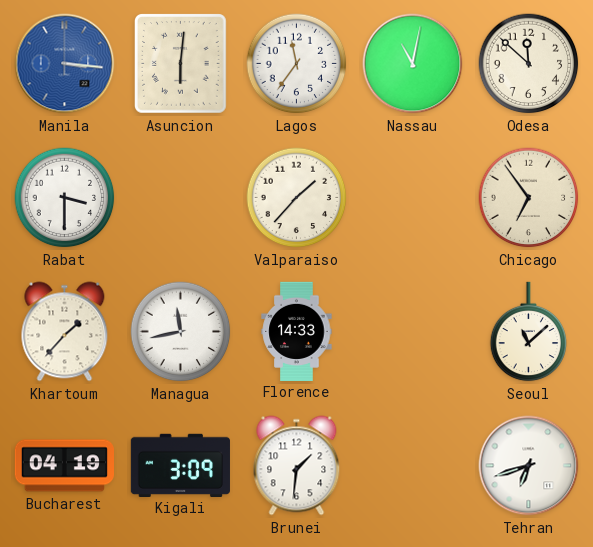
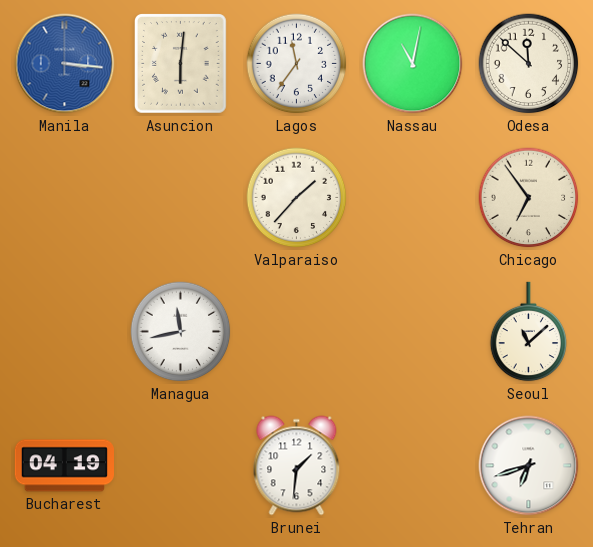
Rabat: 3:30 -> none
Khartoum: 1:37 -> none
Florence: 14:33 -> none
Kigali: 3:09 -> none
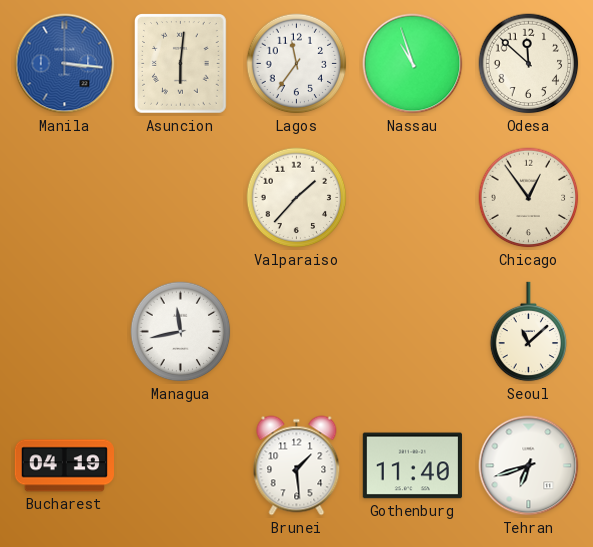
Nassau: 11:02 -> 10:57
Chicago: 6:54 -> 12:54
Brunei: 1:31 -> 1:29
Gothenburg: none -> 11:40
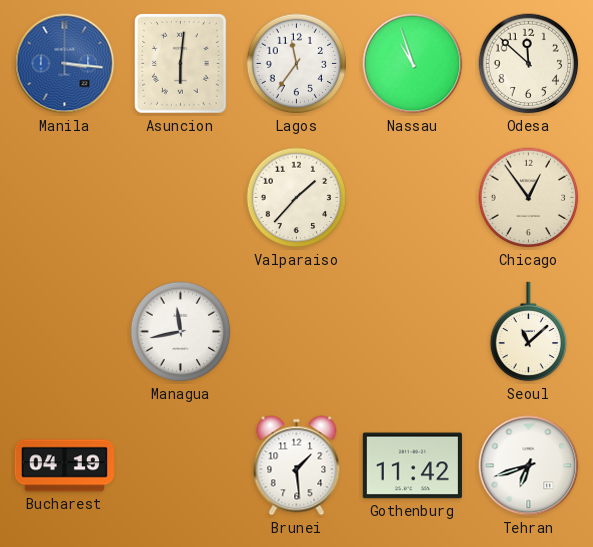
Gothenburg: 11:40 -> 11:42
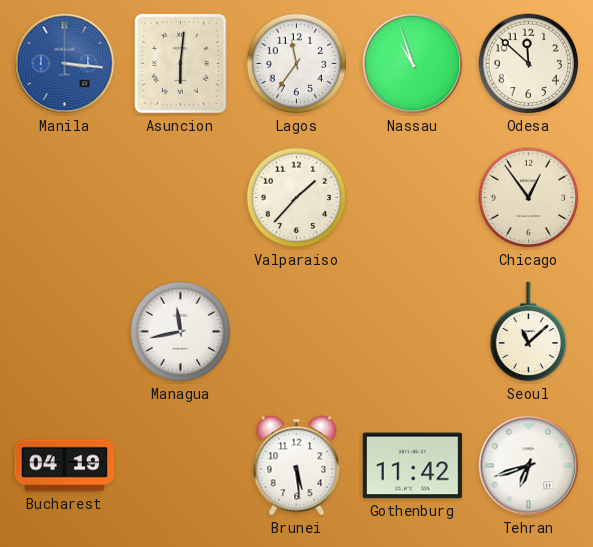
Brunei: 1:29 -> 5:29
